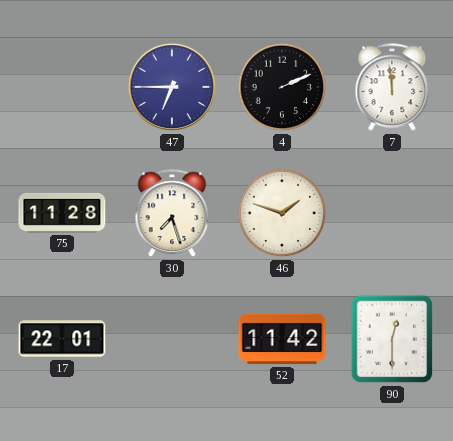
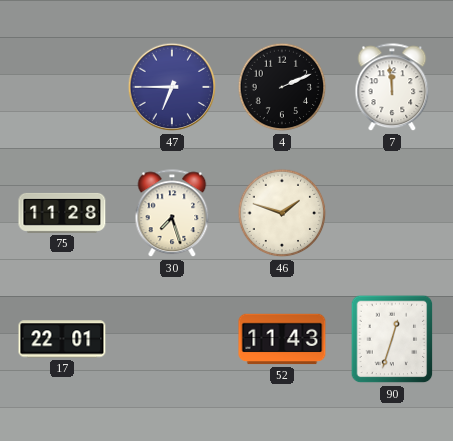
52: 11:42 -> 11:43
90: 12:30 -> 12:33
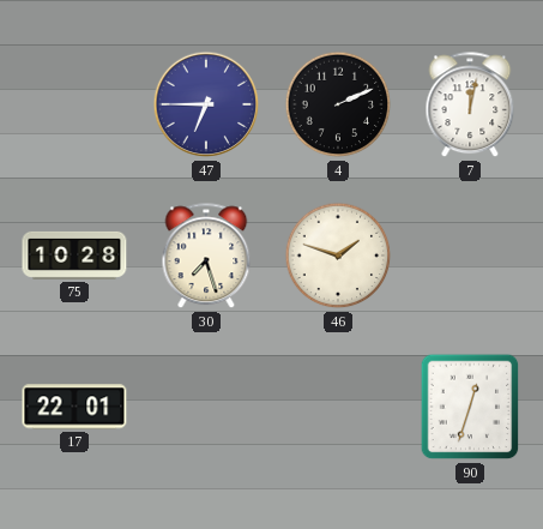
7: 11:59 -> 12:02
75: 11:28 -> 10:28
52: 11:43 -> none
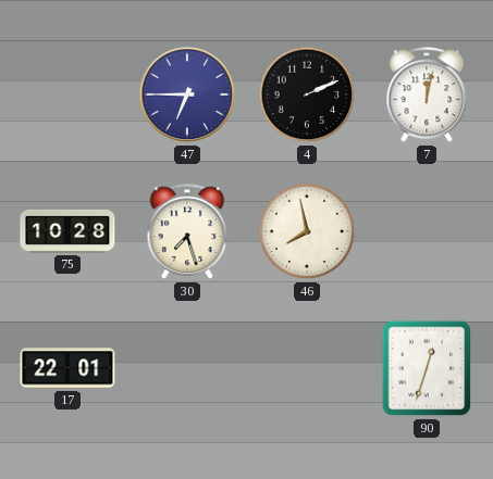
46: 1:48 -> 7:58
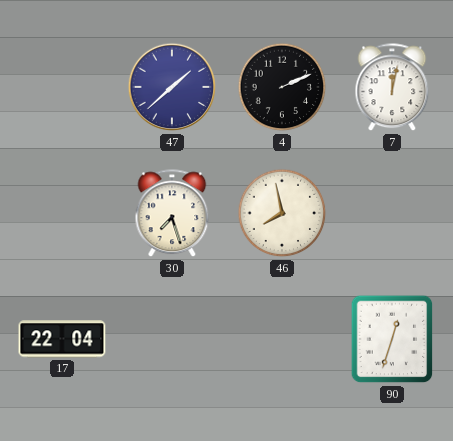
47: 6:45 -> 1:38
75: 10:28 -> none
17: 22:01 -> 22:04
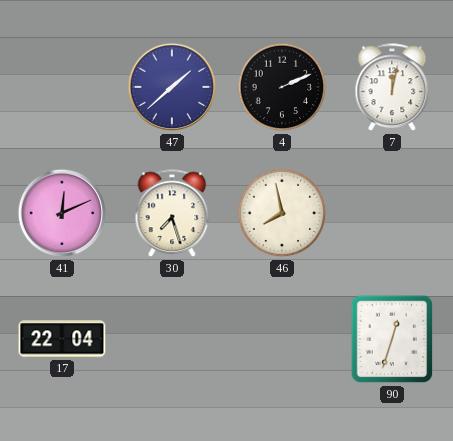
41: none -> 12:11
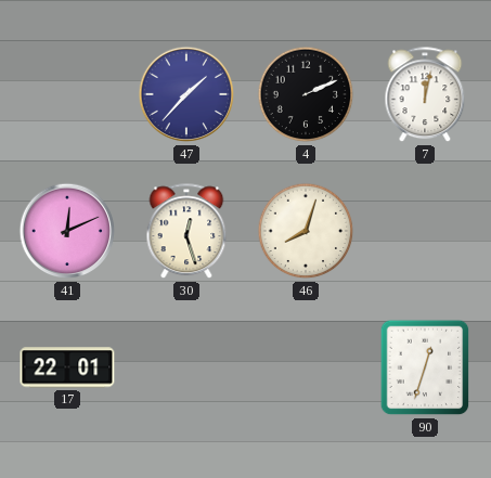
47: 1:38 -> 1:37
30: 7:27 -> 12:27
46: 7:58 -> 8:03
17: 22:04 -> 22:01
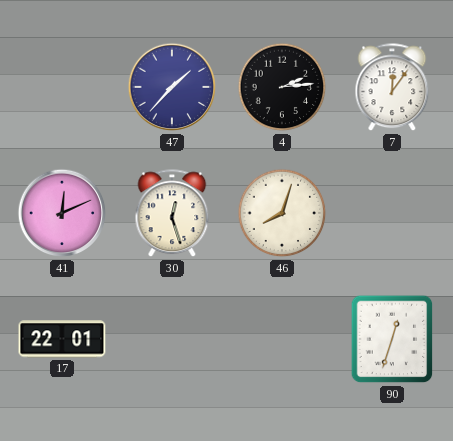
4: 2:11 -> 2:14
7: 12:02 -> 12:06
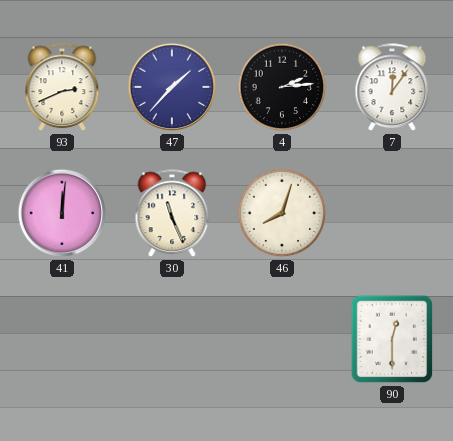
93: none -> 2:41
41: 12:11 -> 12:01
30: 12:27 -> 11:26
17: 22:01 -> none
90: 12:33 -> 12:30
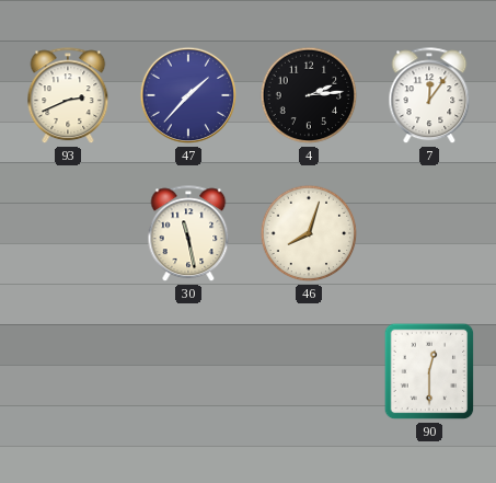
41: 12:01 -> none
30: 11:26 -> 11:28
